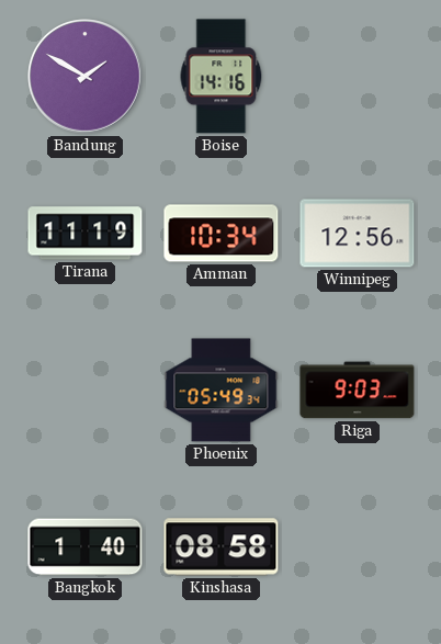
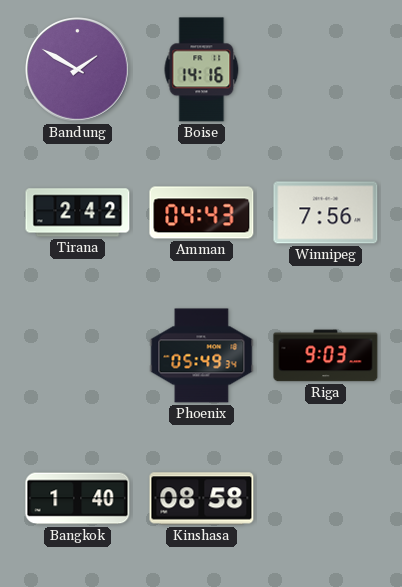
Tirana: 11:19 -> 2:42
Amman: 10:34 -> 04:43
Winnipeg: 12:56 -> 7:56
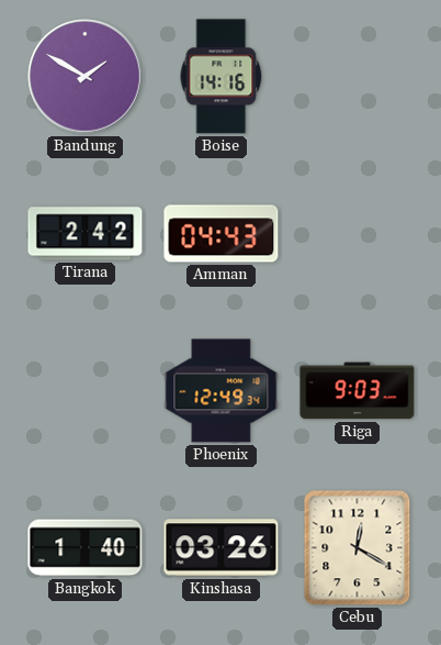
Winnipeg: 7:56 -> none
Phoenix: 05:49 -> 12:49
Kinshasa: 08:58 -> 03:26
Cebu: none -> 12:20
